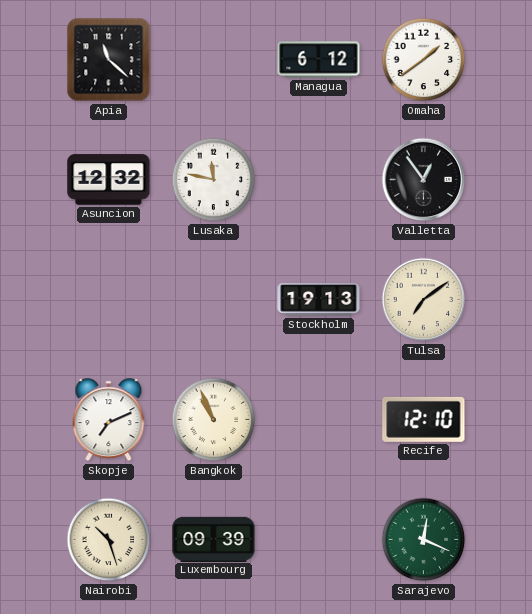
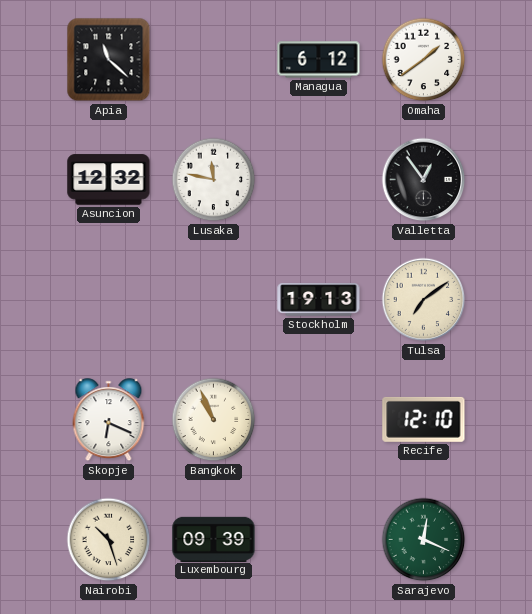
Skopje: 7:11 -> 6:19
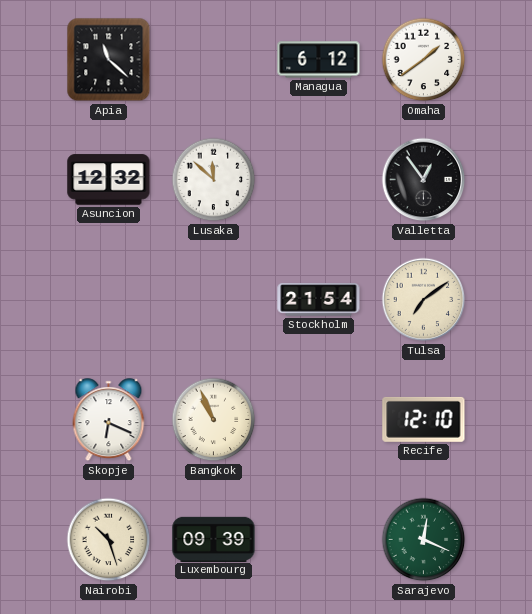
Lusaka: 11:47 -> 11:52
Stockholm: 19:13 -> 21:54
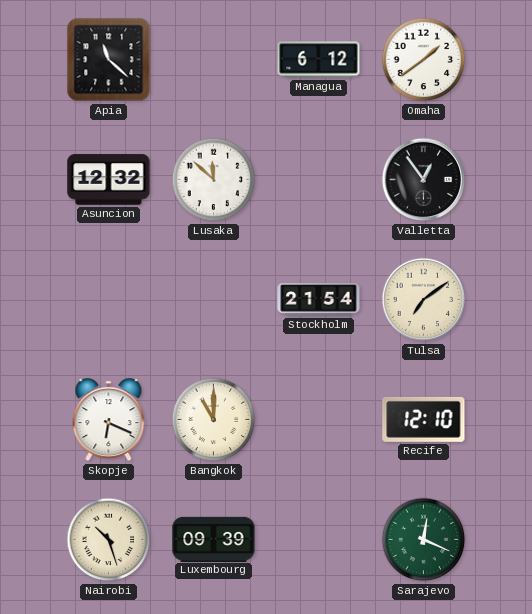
Bangkok: 10:56 -> 11:00
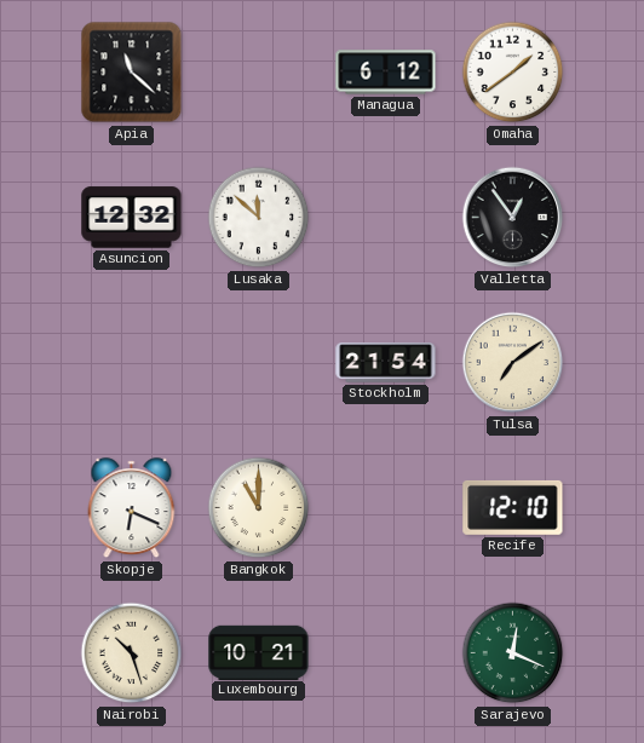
Luxembourg: 09:39 -> 10:21
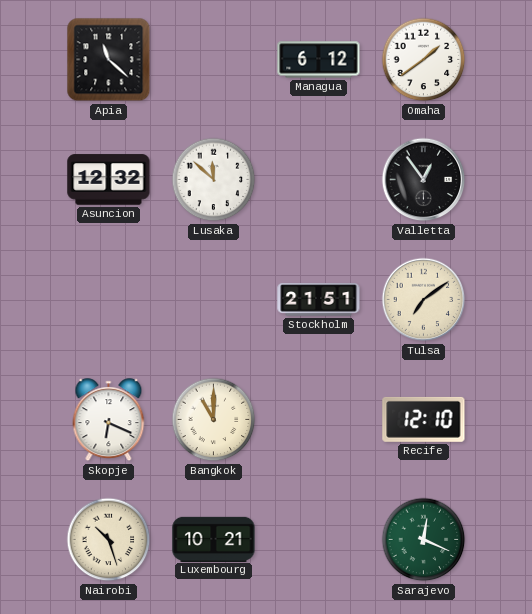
Stockholm: 21:54 -> 21:51
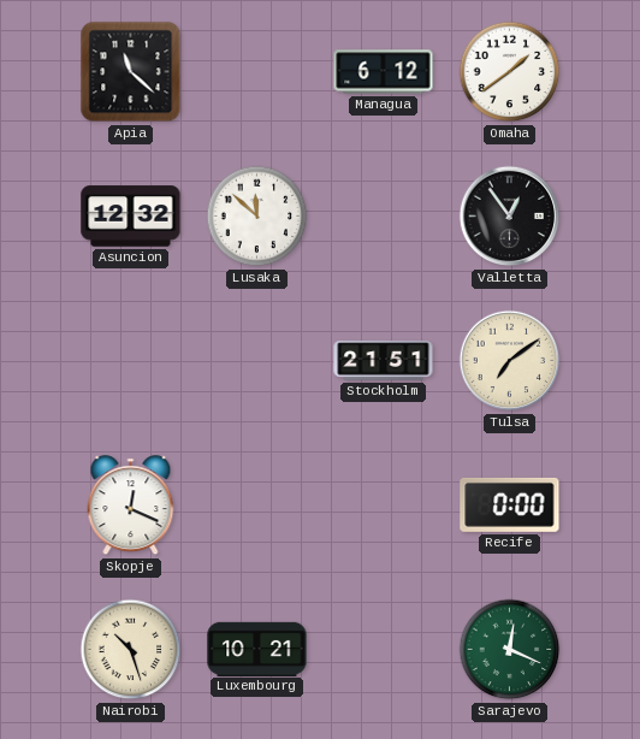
Skopje: 6:19 -> 12:19
Bangkok: 11:00 -> none
Recife: 12:10 -> 0:00
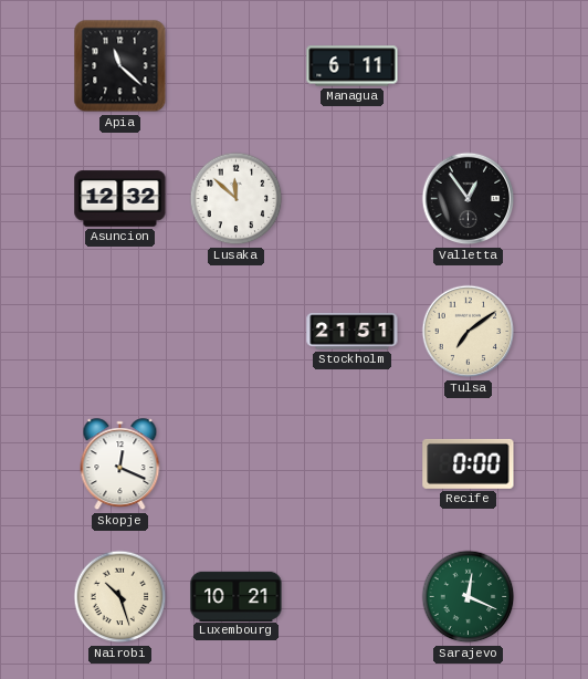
Managua: 6:12 -> 6:11
Omaha: 1:39 -> none
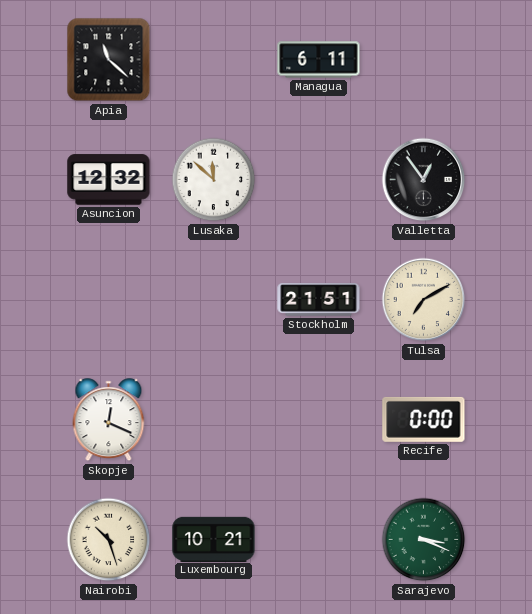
Tulsa: 7:09 -> 7:10
Sarajevo: 12:19 -> 3:19
